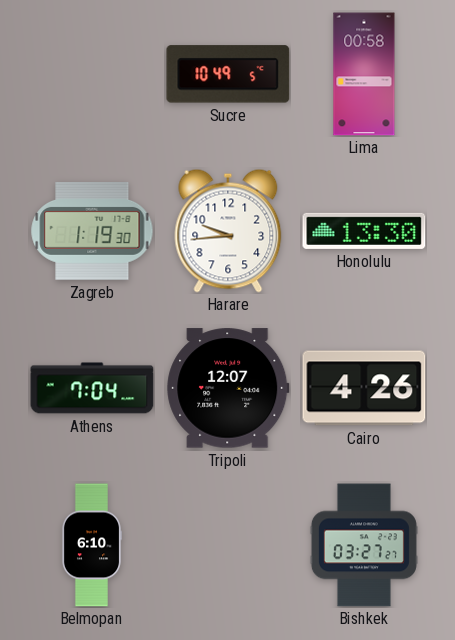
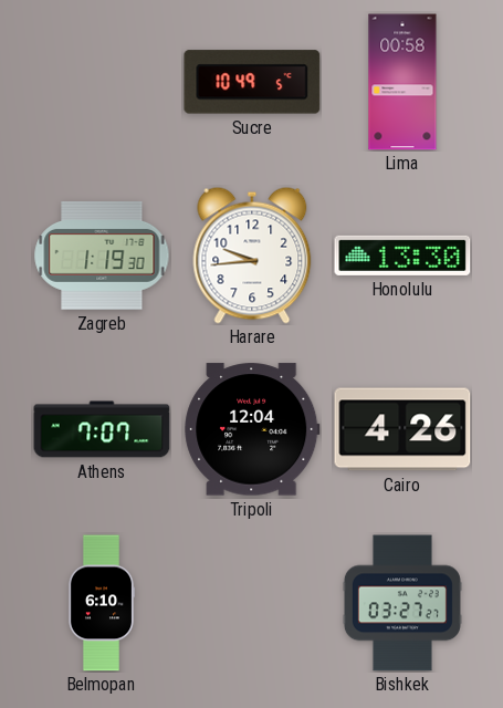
Athens: 7:04 -> 7:07
Tripoli: 12:07 -> 12:04
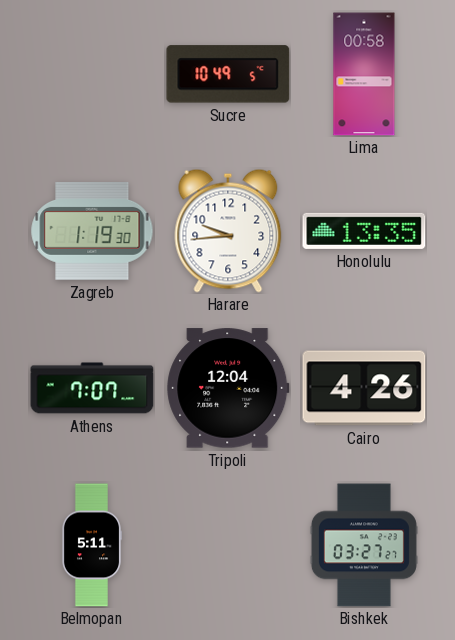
Honolulu: 13:30 -> 13:35
Belmopan: 6:10 -> 5:11
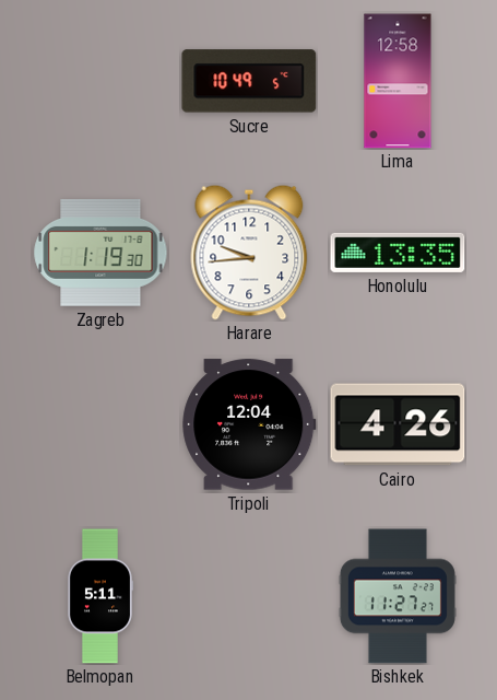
Lima: 00:58 -> 12:58
Athens: 7:07 -> none
Bishkek: 03:27 -> 11:27
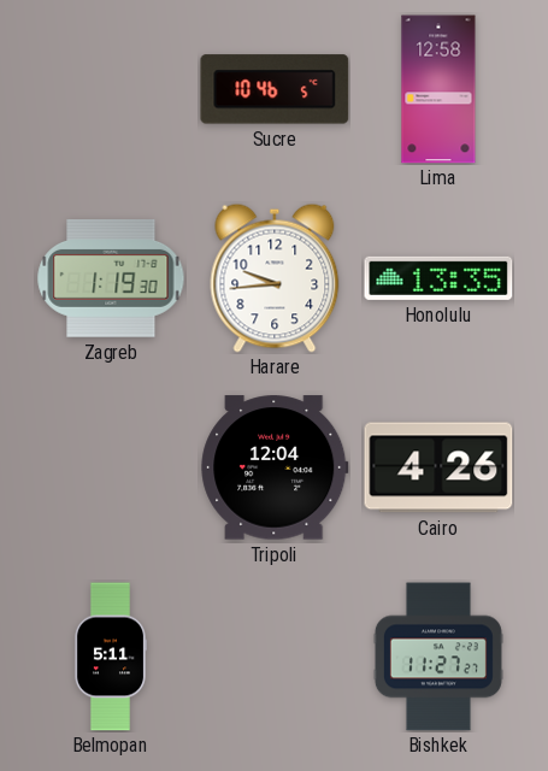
Sucre: 10:49 -> 10:46
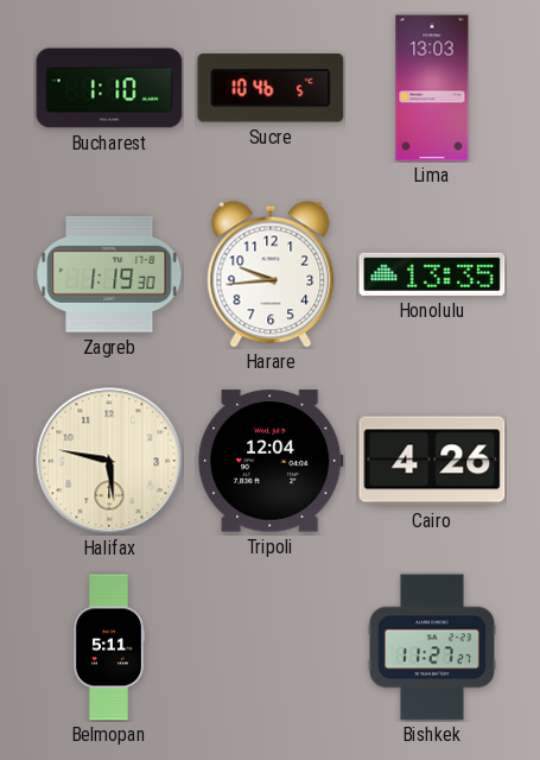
Bucharest: none -> 1:10
Lima: 12:58 -> 13:03
Halifax: none -> 5:47
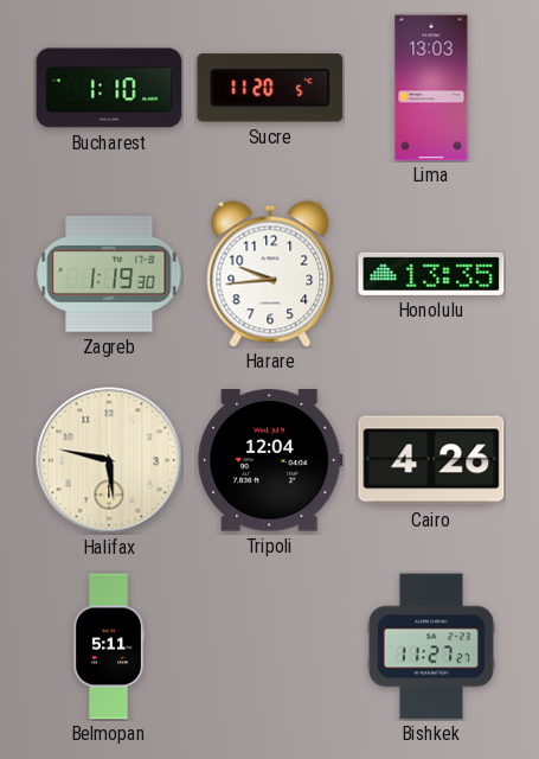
Sucre: 10:46 -> 11:20
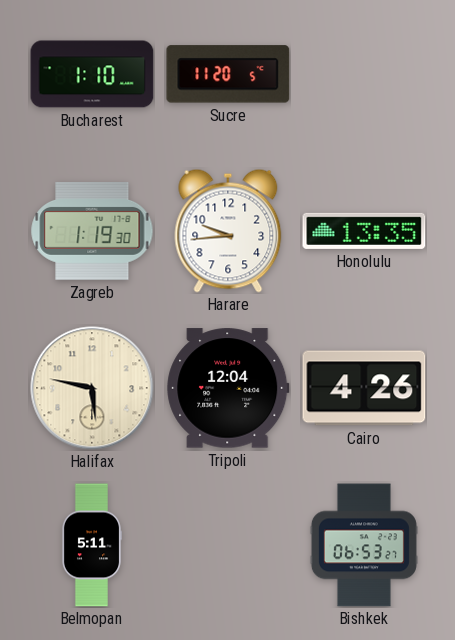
Lima: 13:03 -> none
Bishkek: 11:27 -> 06:53
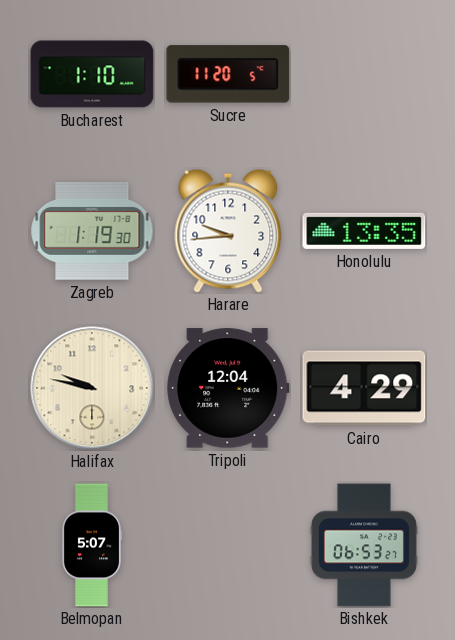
Halifax: 5:47 -> 9:47
Cairo: 4:26 -> 4:29
Belmopan: 5:11 -> 5:07
